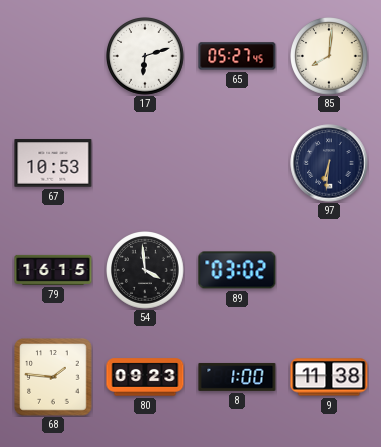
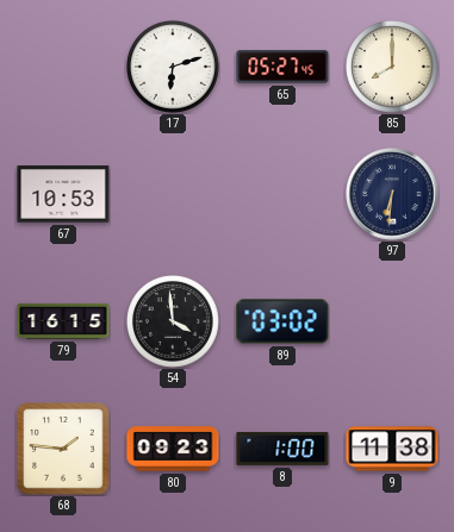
85: 8:01 -> 8:00
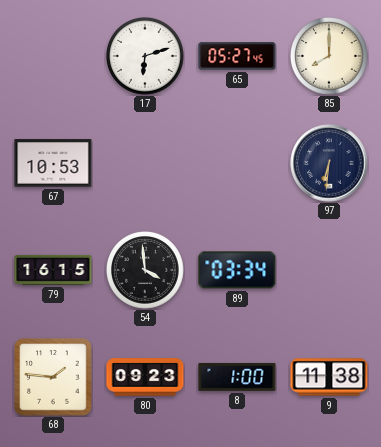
89: 03:02 -> 03:34
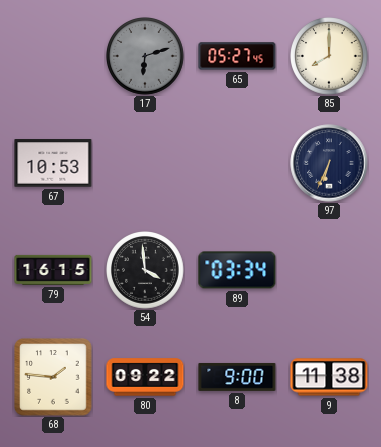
17 dial: white -> grey
97: 6:31 -> 6:34
80: 09:23 -> 09:22
8: 1:00 -> 9:00
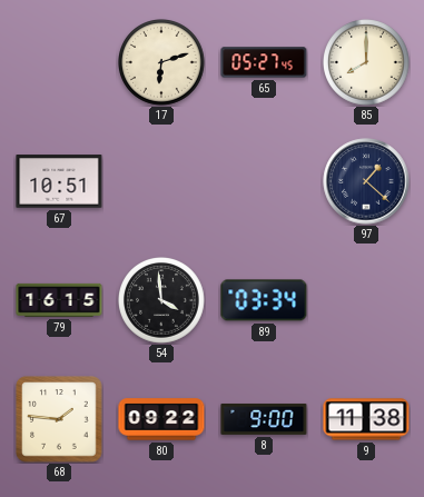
17 dial: grey -> cream
67: 10:53 -> 10:51
97: 6:34 -> 1:22
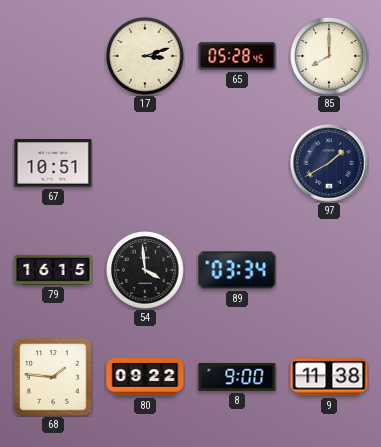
17: 6:12 -> 3:12
65: 05:27 -> 05:28
97: 1:22 -> 1:40
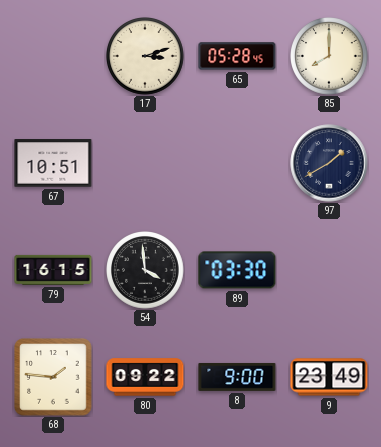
89: 03:34 -> 03:30
9: 11:38 -> 23:49
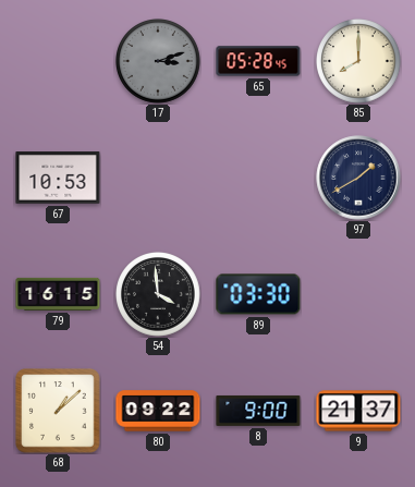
17 dial: cream -> grey
67: 10:51 -> 10:53
68: 1:46 -> 1:08
9: 23:49 -> 21:37
